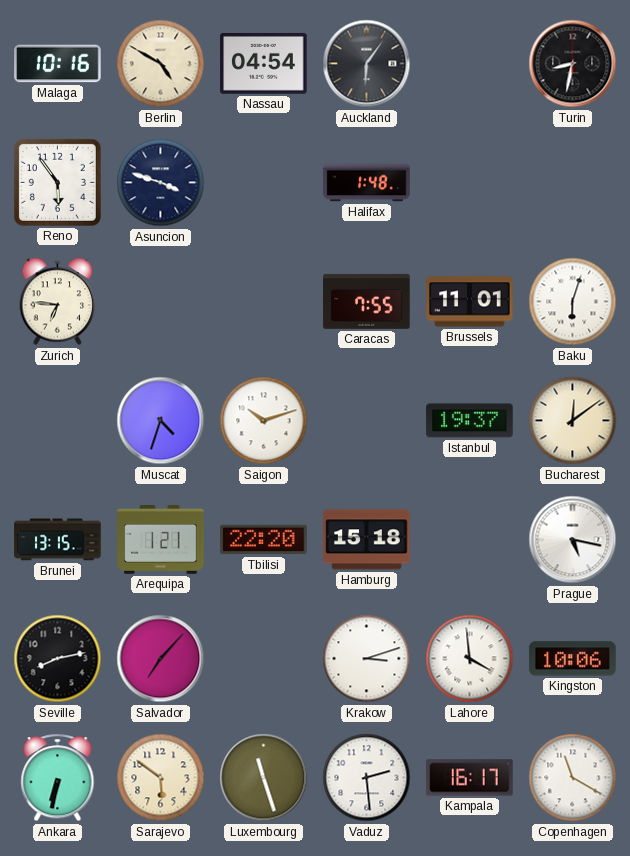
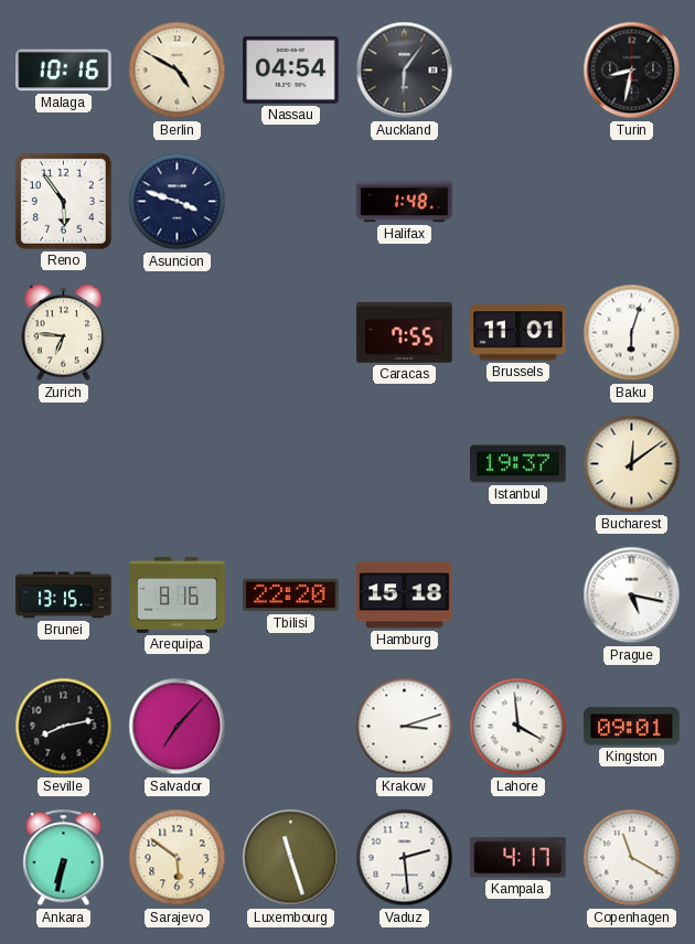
Muscat: 4:33 -> none
Saigon: 10:12 -> none
Arequipa: 1:21 -> 8:16
Kingston: 10:06 -> 09:01
Kampala: 16:17 -> 4:17
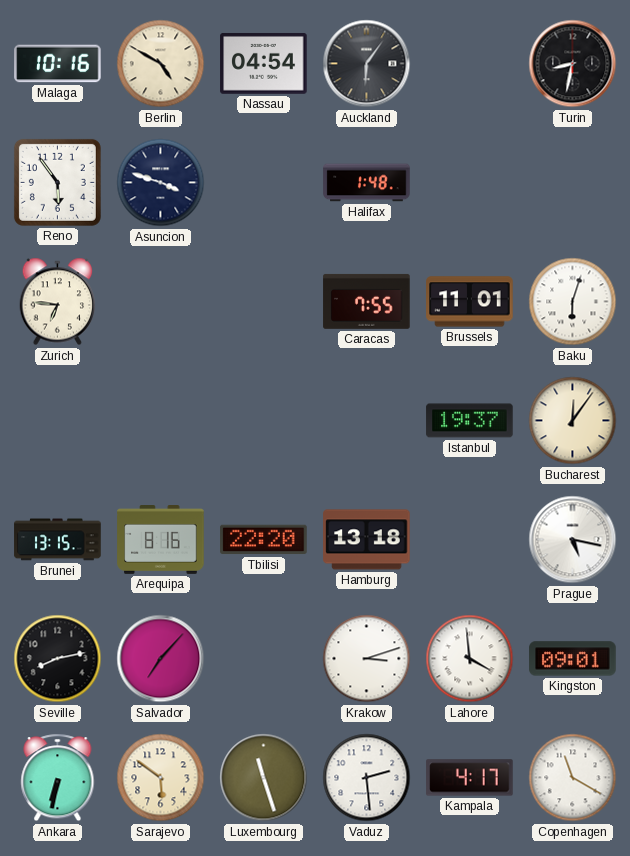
Bucharest: 12:09 -> 12:06
Hamburg: 15:18 -> 13:18
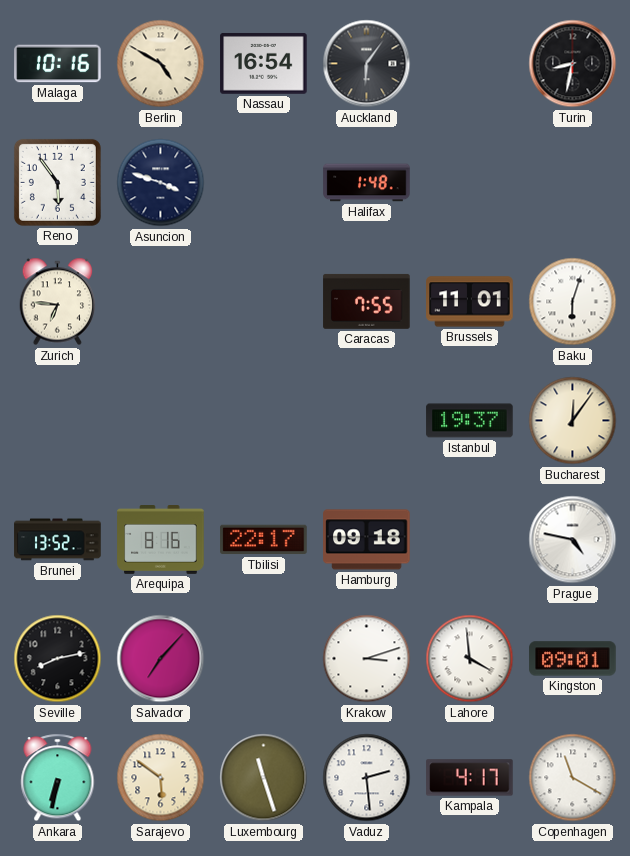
Nassau: 04:54 -> 16:54
Brunei: 13:15 -> 13:52
Tbilisi: 22:20 -> 22:17
Hamburg: 13:18 -> 09:18
Prague: 5:17 -> 4:47
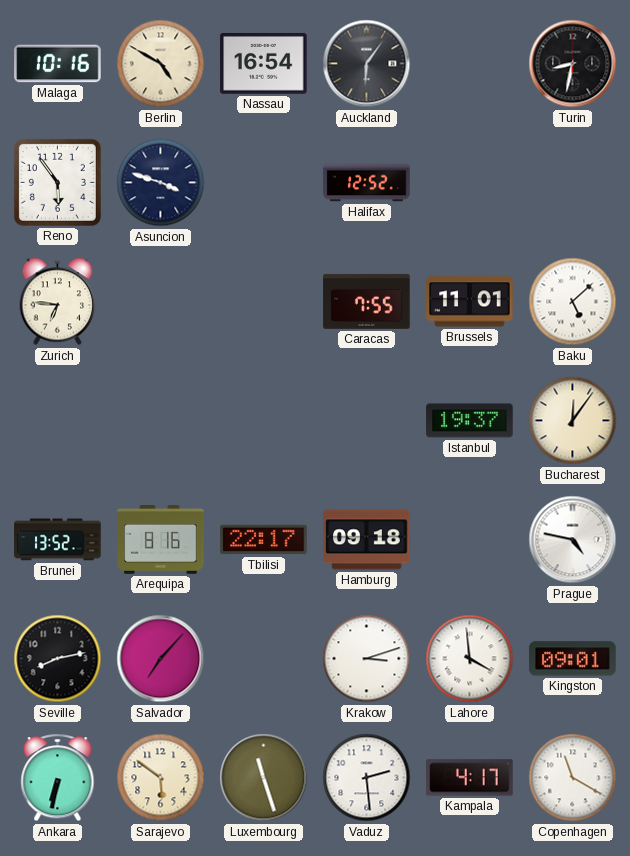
Halifax: 1:48 -> 12:52
Baku: 6:03 -> 5:08
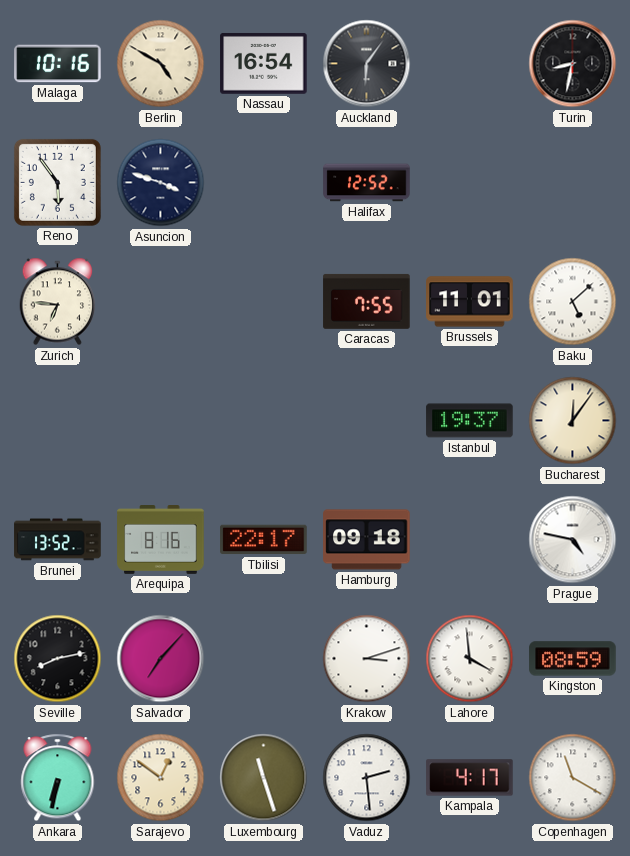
Kingston: 09:01 -> 08:59
Sarajevo: 5:51 -> 12:51
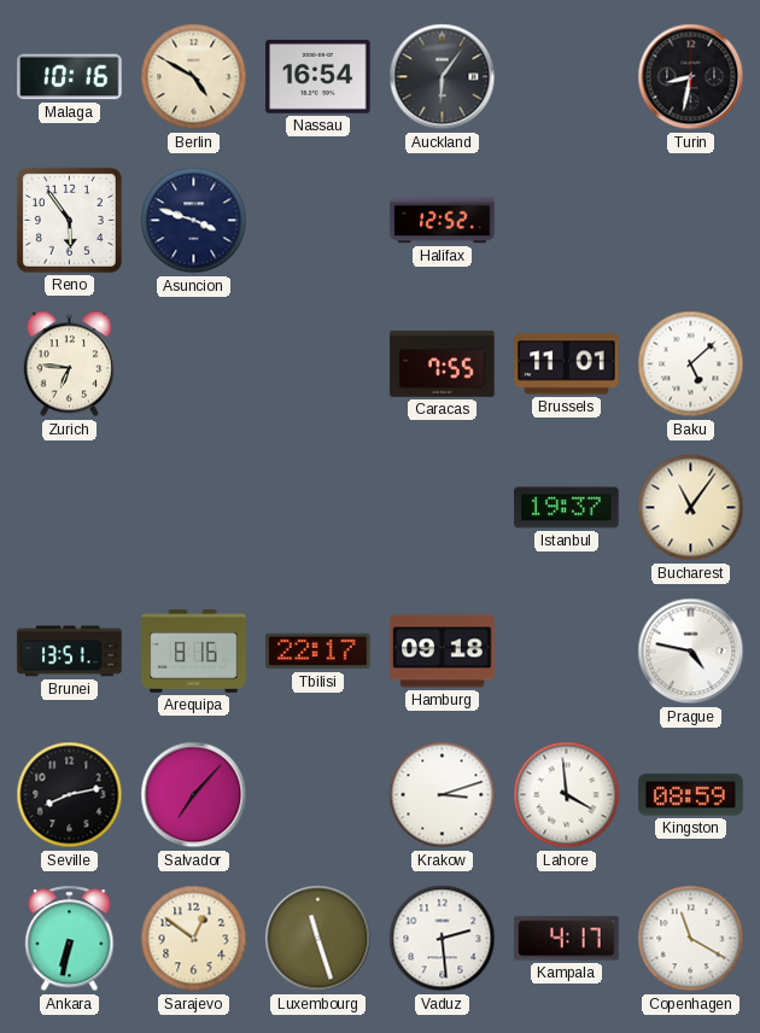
Bucharest: 12:06 -> 11:06
Brunei: 13:52 -> 13:51
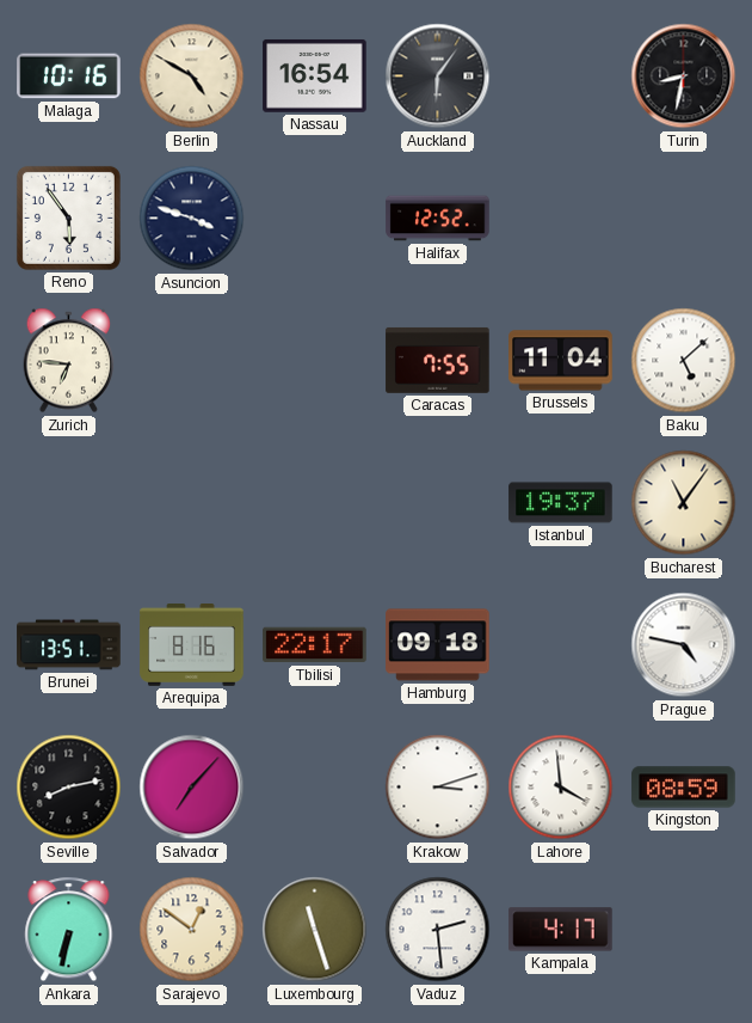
Brussels: 11:01 -> 11:04
Copenhagen: 11:20 -> none
